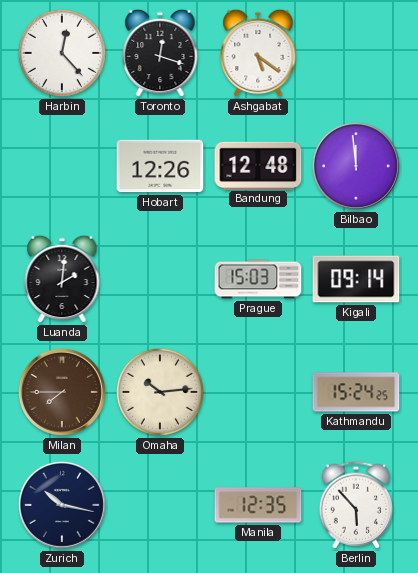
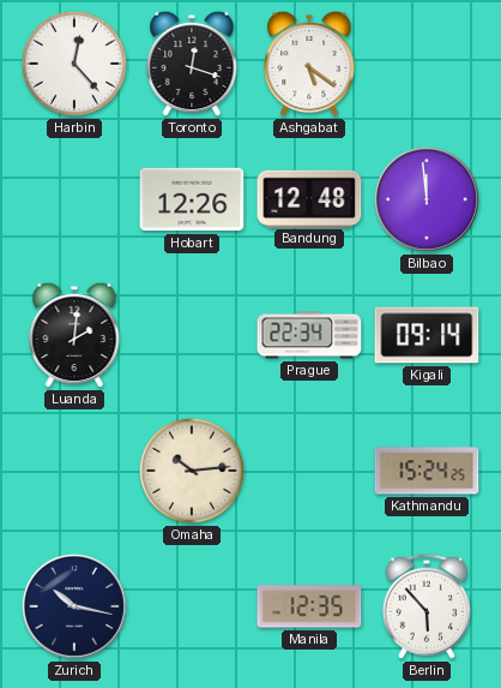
Prague: 15:03 -> 22:34
Milan: 7:45 -> none
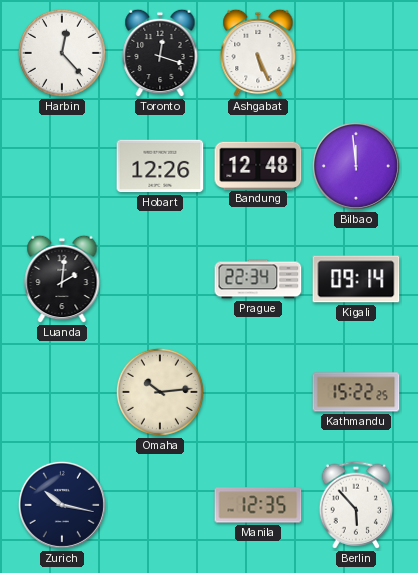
Ashgabat: 5:21 -> 5:26
Kathmandu: 15:24 -> 15:22
